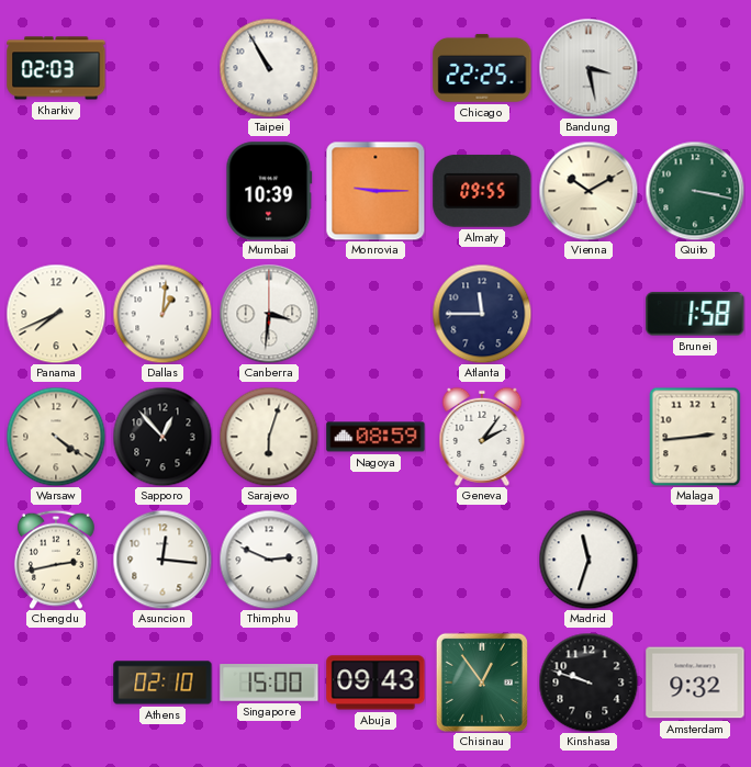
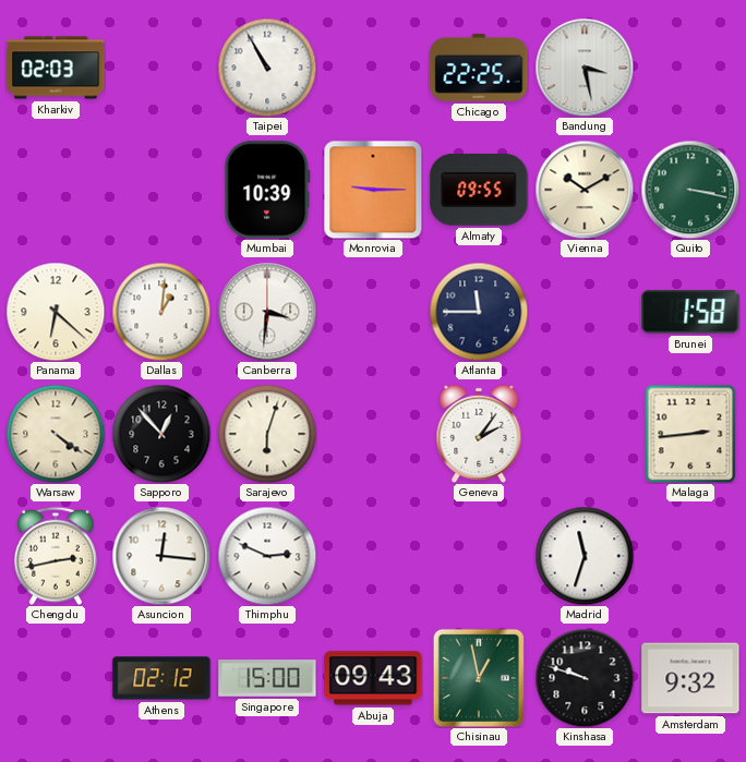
Panama: 7:41 -> 6:22
Nagoya: 08:59 -> none
Athens: 02:10 -> 02:12
Chisinau: 12:54 -> 12:58
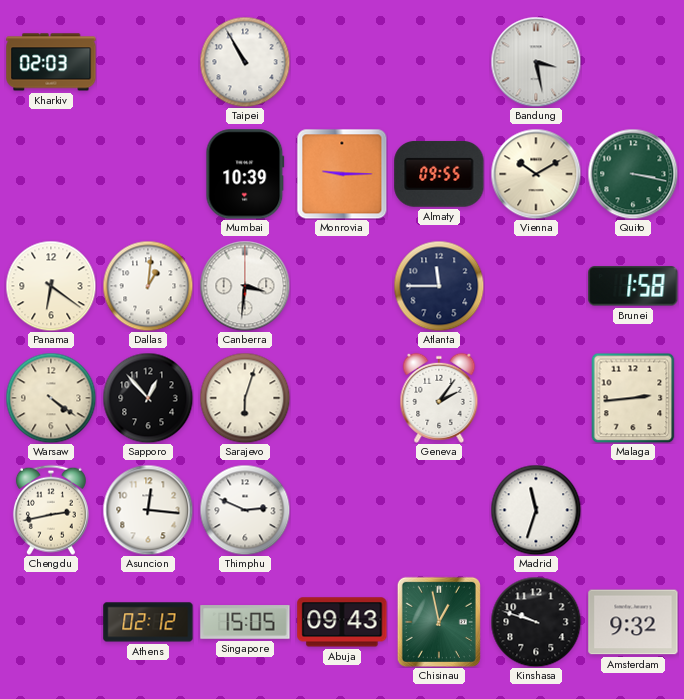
Chicago: 22:25 -> none
Panama: 6:22 -> 6:21
Singapore: 15:00 -> 15:05
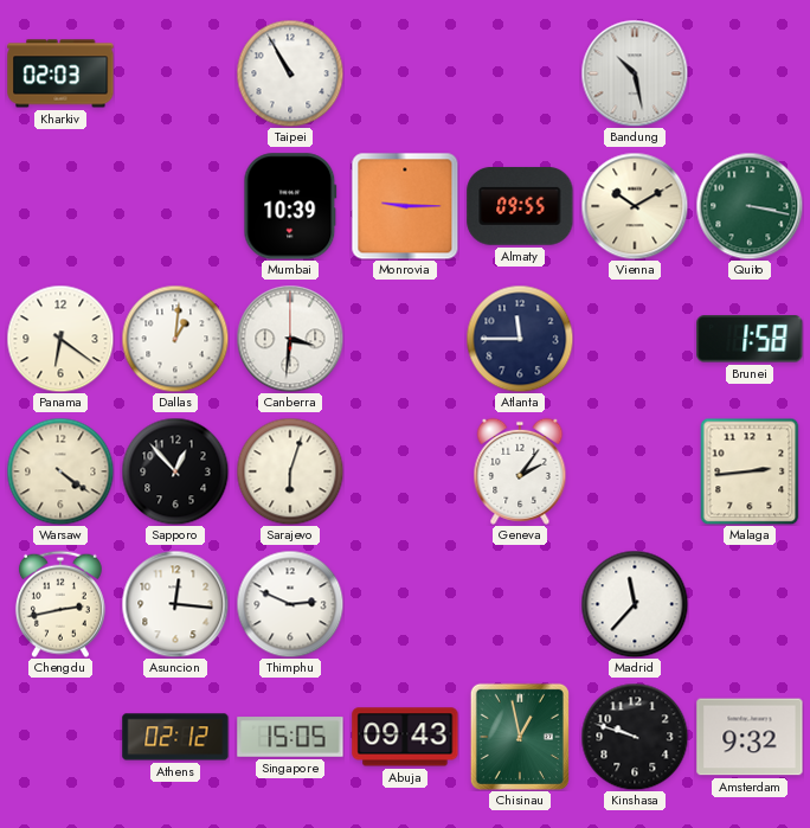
Bandung: 3:28 -> 10:28
Madrid: 11:33 -> 11:37
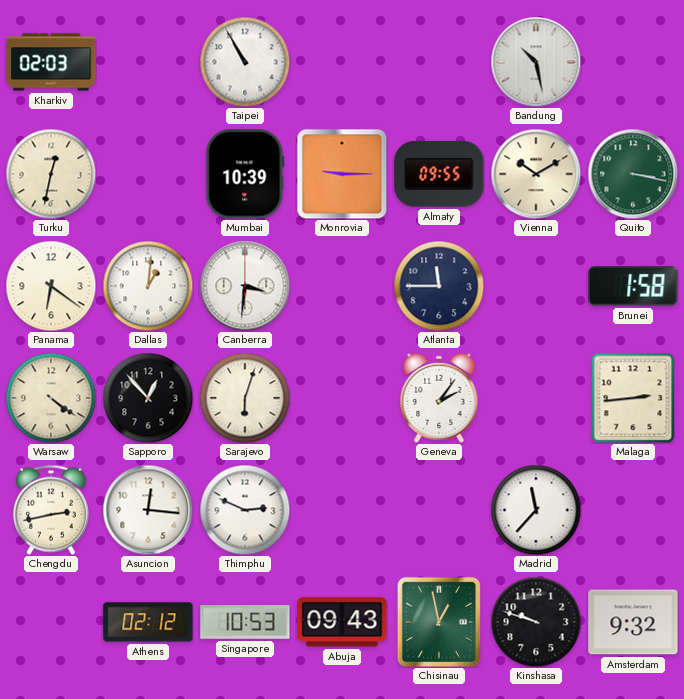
Turku: none -> 12:32
Singapore: 15:05 -> 10:53
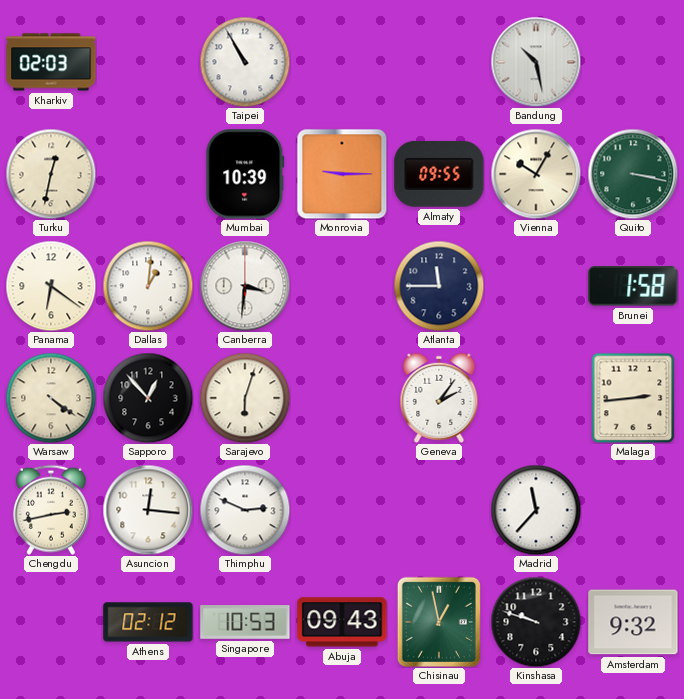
Vienna: 10:10 -> 10:05
